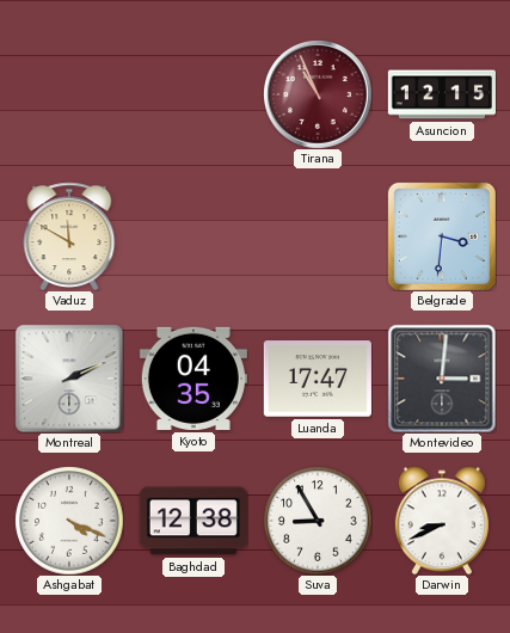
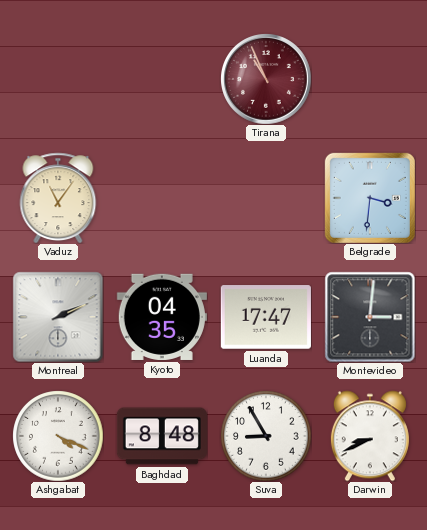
Asuncion: 12:15 -> none
Vaduz: 11:50 -> 11:06
Baghdad: 12:38 -> 8:48
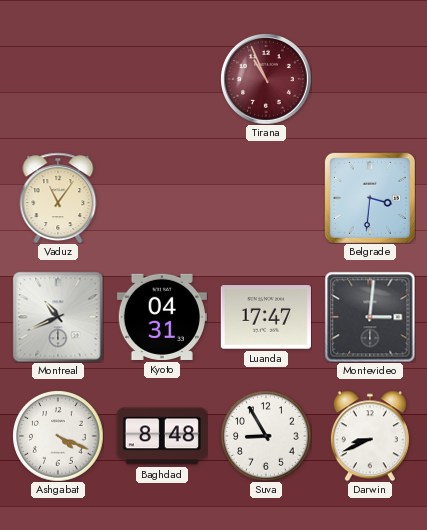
Montreal: 2:11 -> 10:41
Kyoto: 04:35 -> 04:31
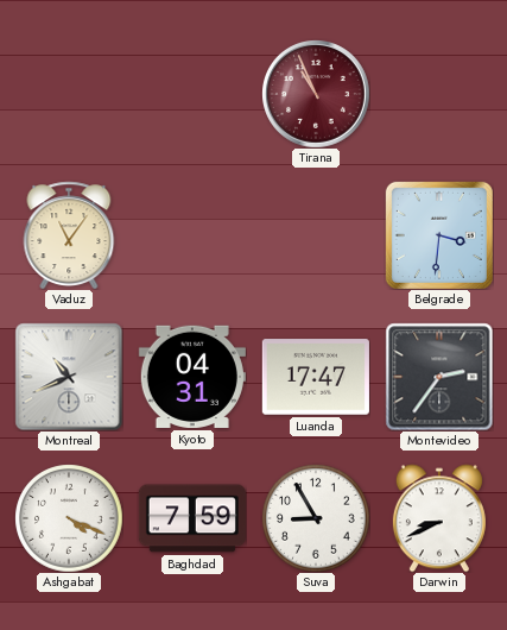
Montevideo: 3:01 -> 2:36
Baghdad: 8:48 -> 7:59
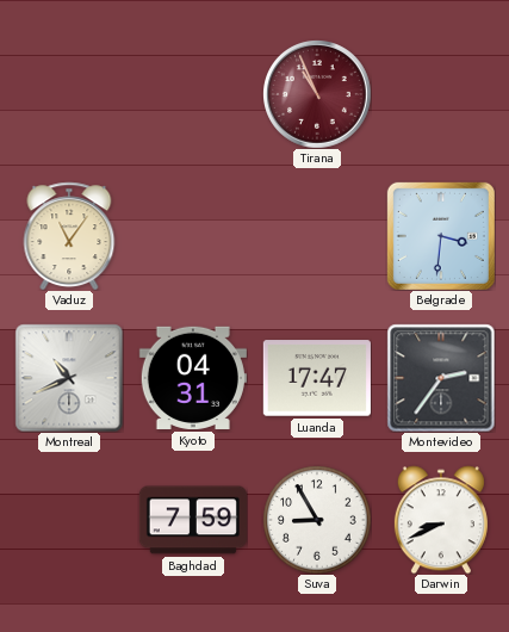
Ashgabat: 4:19 -> none
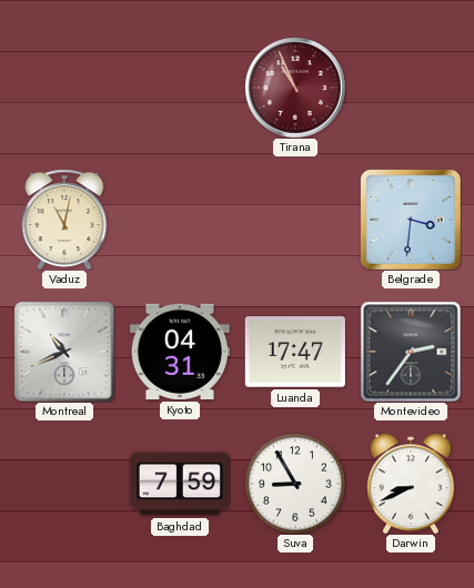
Vaduz: 11:06 -> 11:02
